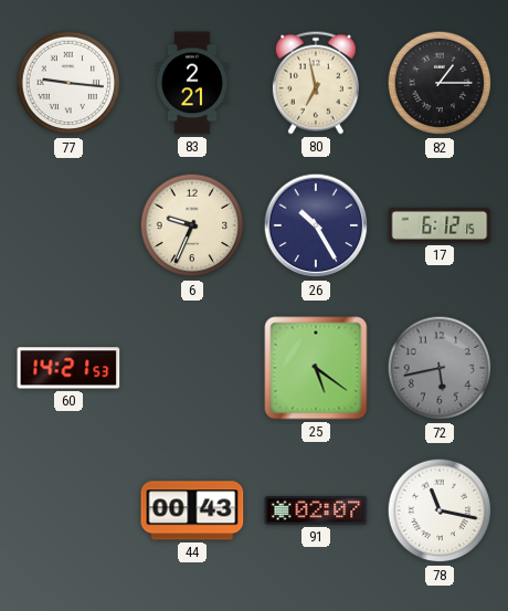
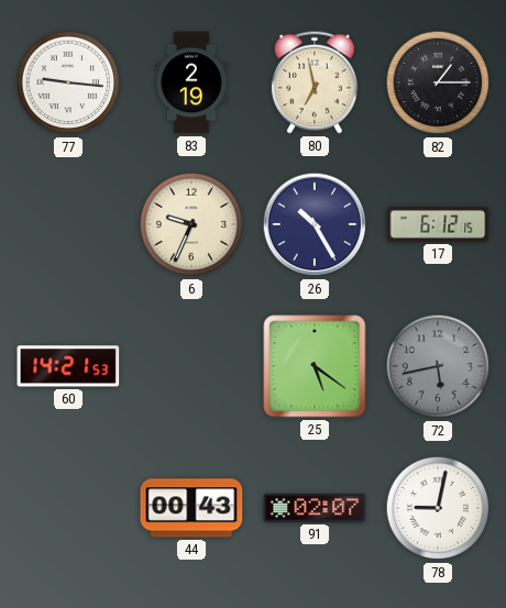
83: 2:21 -> 2:19
78: 11:17 -> 9:02
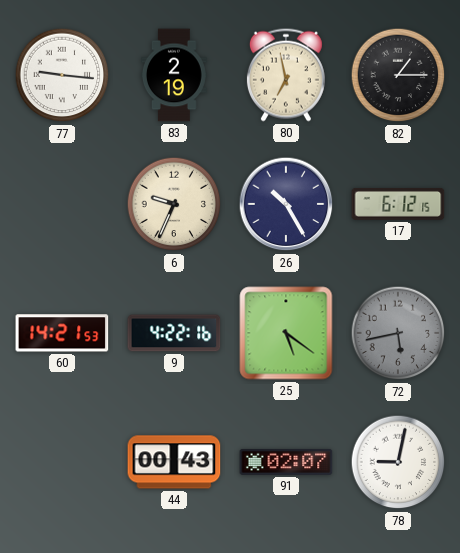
9: none -> 4:22
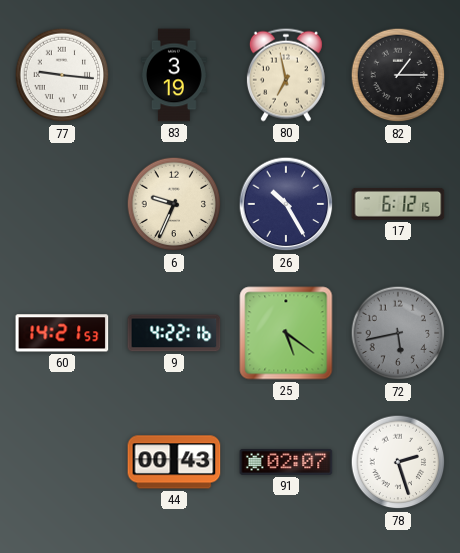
83: 2:19 -> 3:19
78: 9:02 -> 2:27
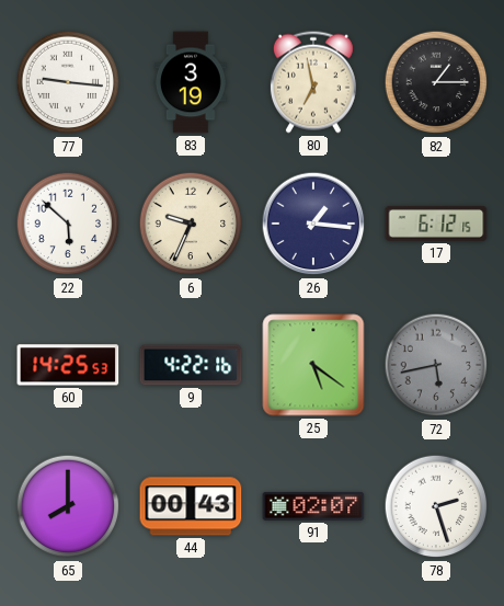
22: none -> 5:52
26: 10:25 -> 1:16
60: 14:21 -> 14:25
65: none -> 8:00
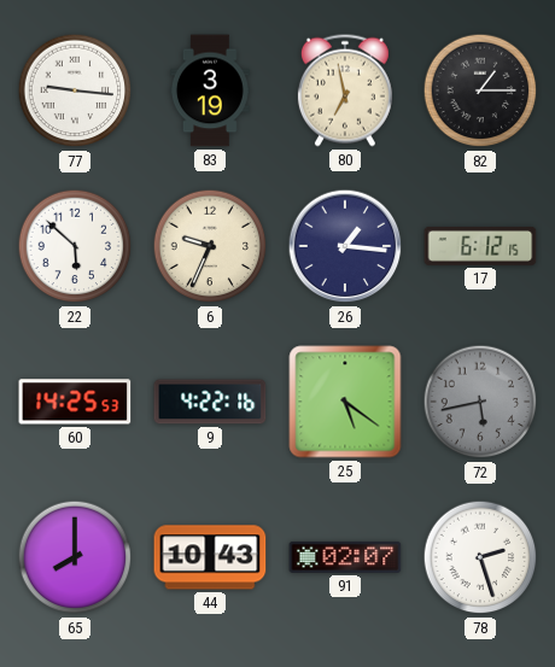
44: 00:43 -> 10:43
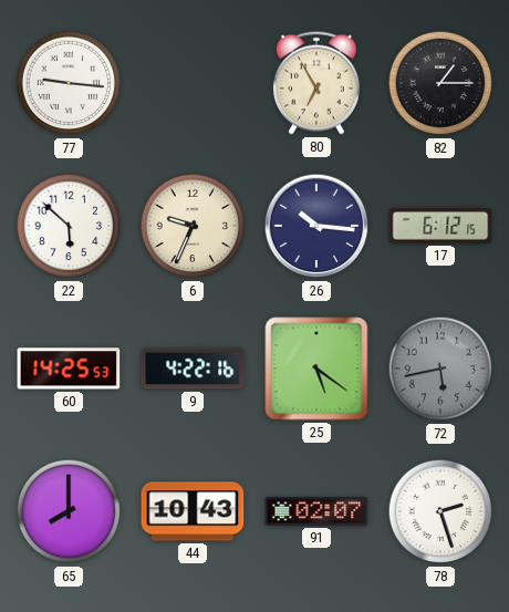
83: 3:19 -> none
80: 6:58 -> 6:55
26: 1:16 -> 10:16
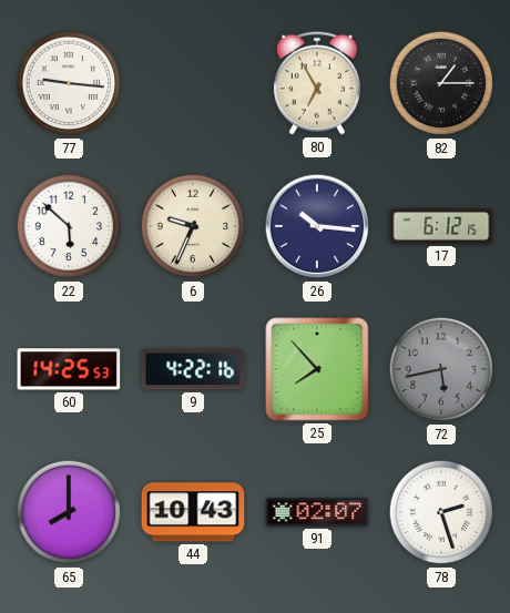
25: 5:21 -> 7:53
